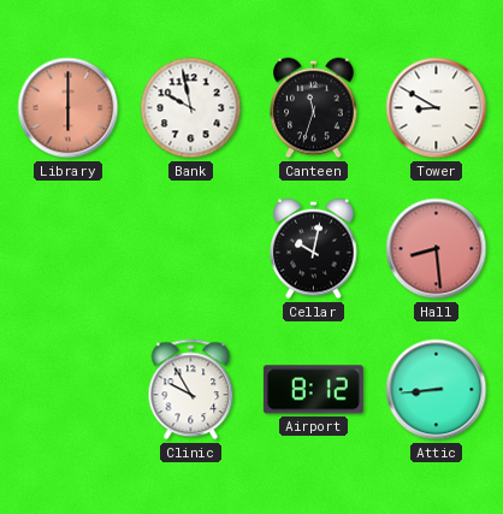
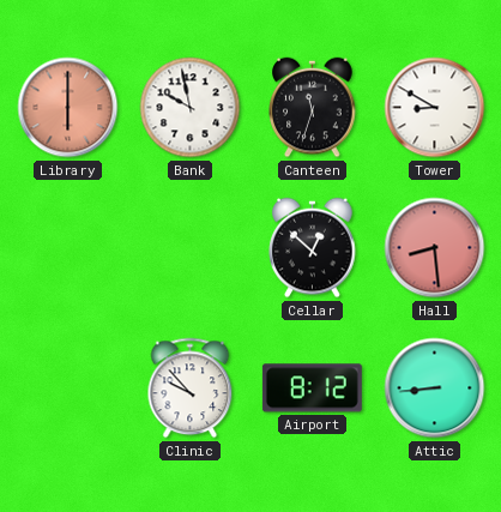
Cellar: 10:02 -> 12:52
Clinic: 9:55 -> 9:53
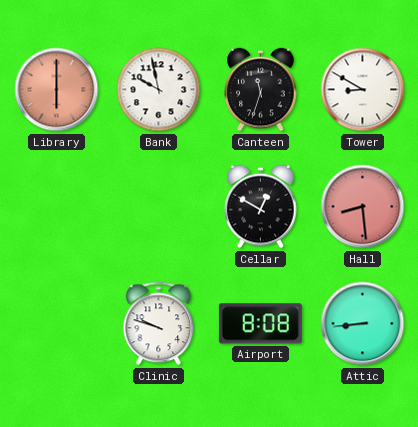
Cellar: 12:52 -> 12:50
Clinic: 9:53 -> 9:48
Airport: 8:12 -> 8:08
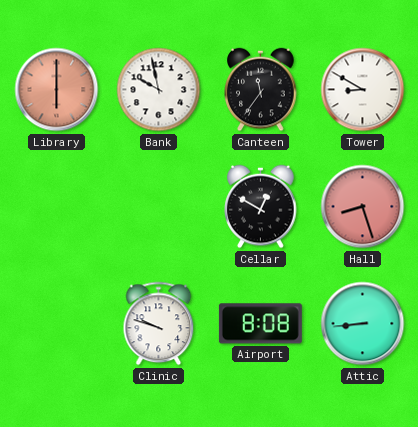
Canteen: 11:33 -> 11:36
Hall: 8:29 -> 8:27
